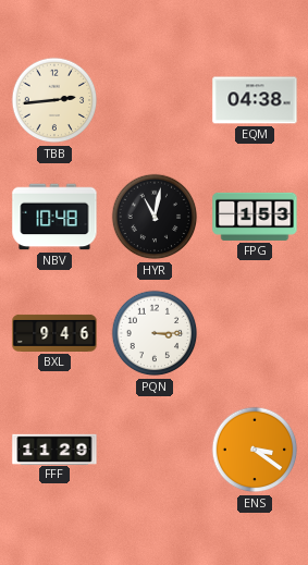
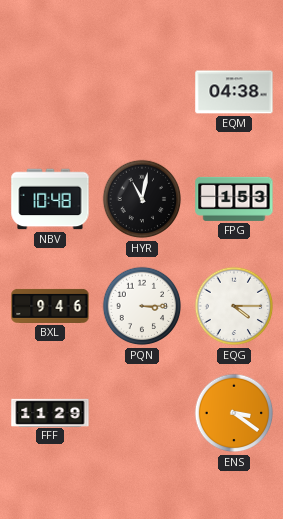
TBB: 2:44 -> none
EQG: none -> 4:15
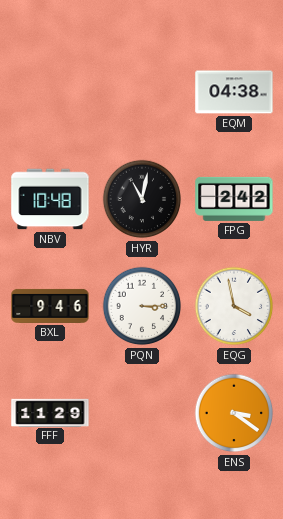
FPG: 1:53 -> 2:42
EQG: 4:15 -> 3:58
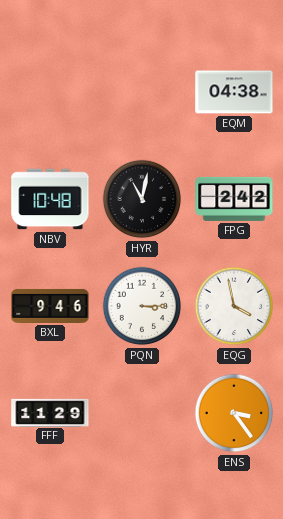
ENS: 3:21 -> 3:24
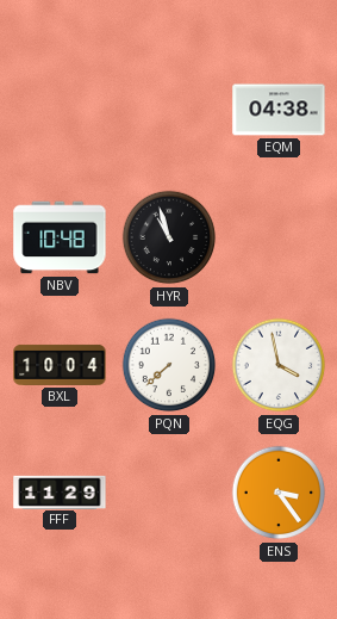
HYR: 11:02 -> 10:57
FPG: 2:42 -> none
BXL: 9:46 -> 10:04
PQN: 3:15 -> 7:38
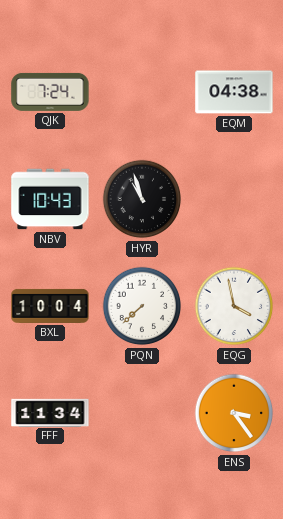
QJK: none -> 7:24
NBV: 10:48 -> 10:43
FFF: 11:29 -> 11:34
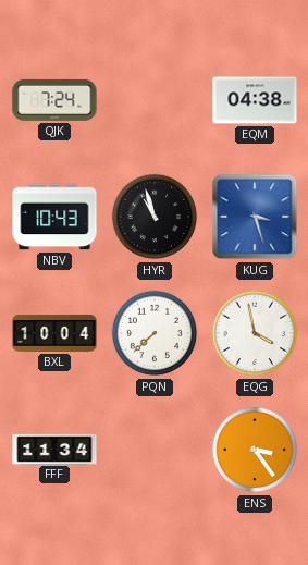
KUG: none -> 3:27
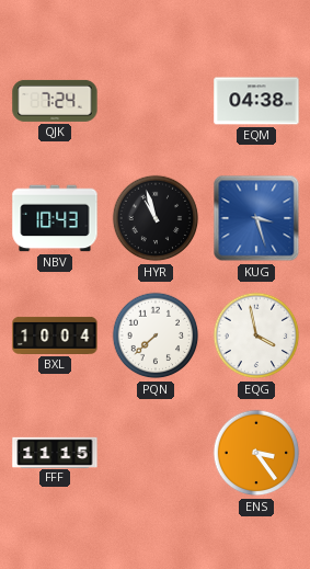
FFF: 11:34 -> 11:15
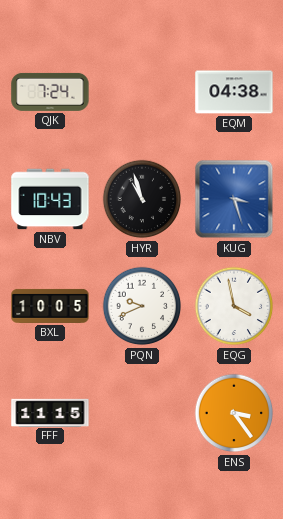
BXL: 10:04 -> 10:05
PQN: 7:38 -> 9:41
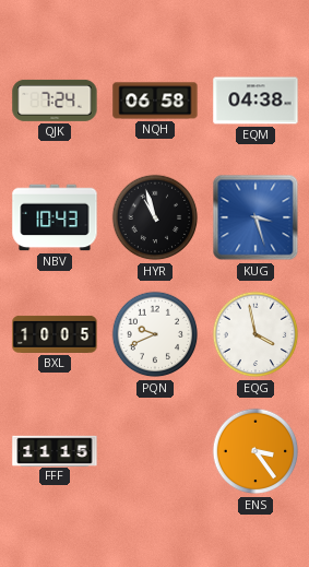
NQH: none -> 06:58
